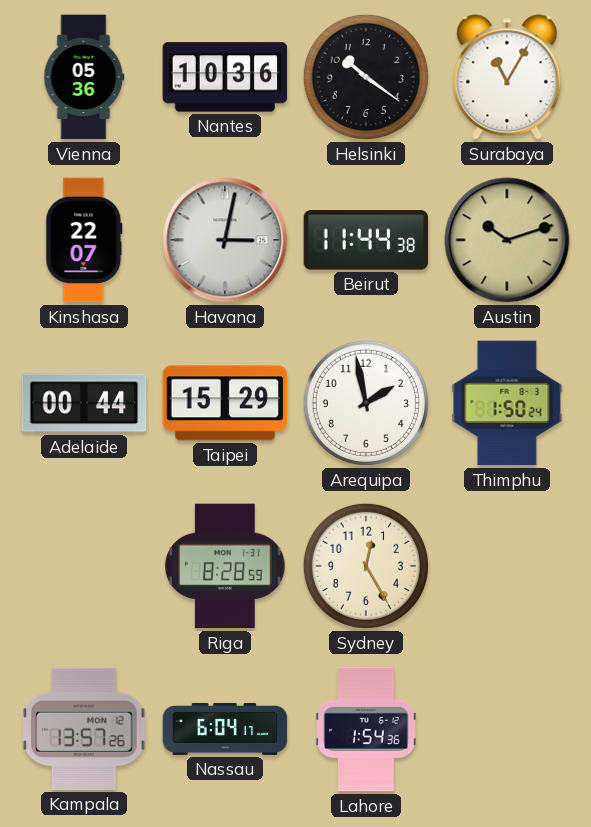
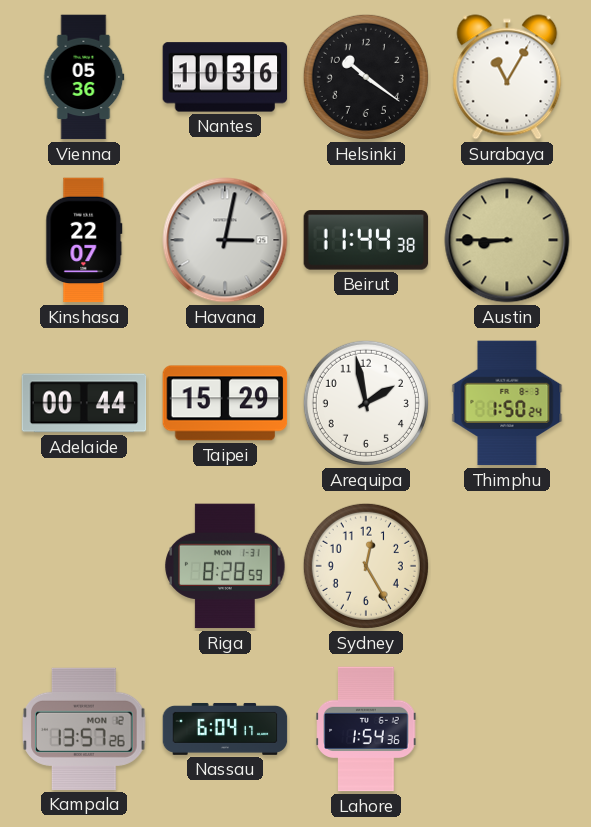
Austin: 10:12 -> 8:45
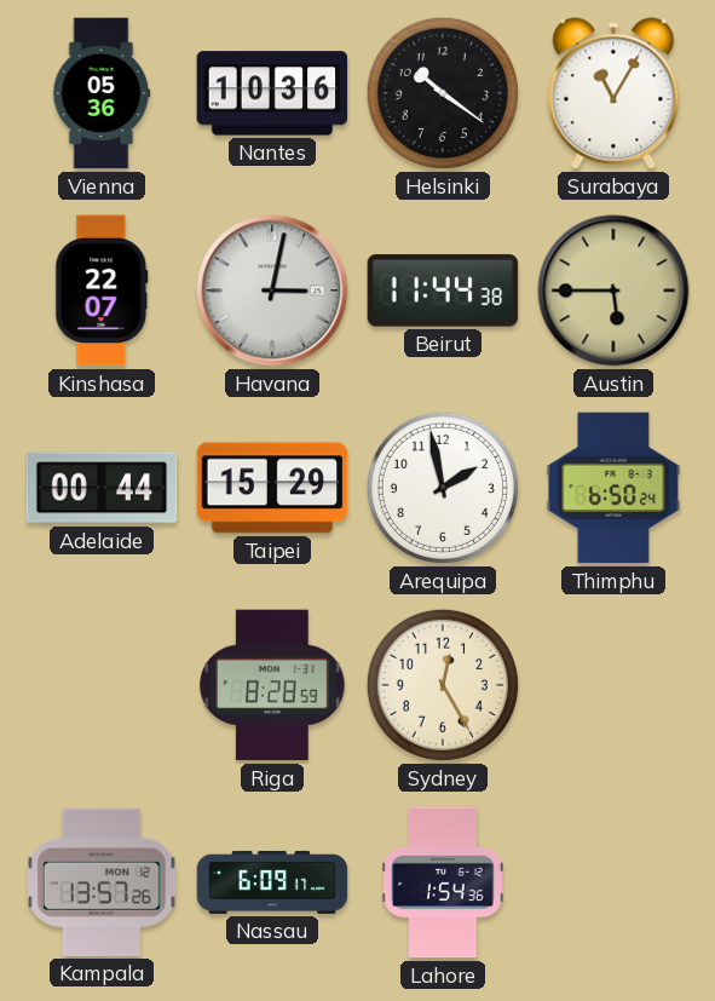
Austin: 8:45 -> 5:45
Thimphu: 1:50 -> 6:50
Nassau: 6:04 -> 6:09
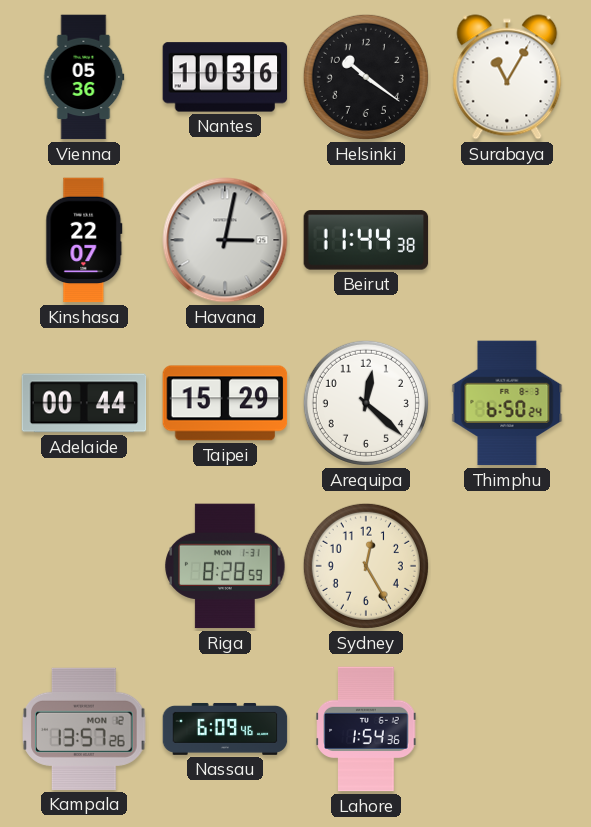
Austin: 5:45 -> none
Arequipa: 1:58 -> 12:22
Nassau: 6:09:17 -> 6:09:46
